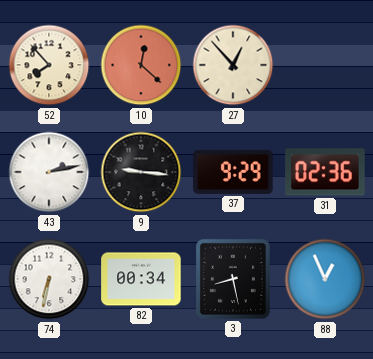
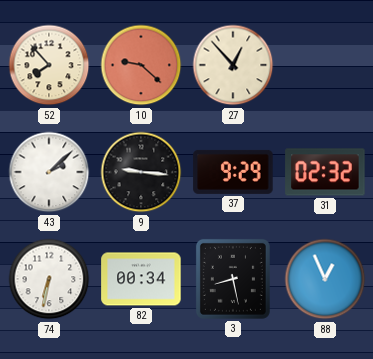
10: 12:22 -> 9:22
43: 2:13 -> 2:08
31: 02:36 -> 02:32
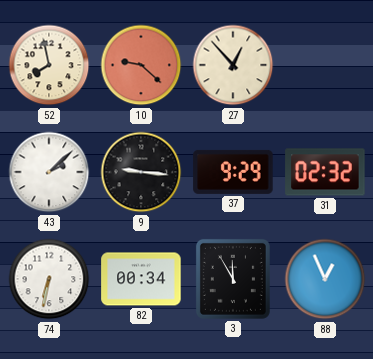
52: 7:53 -> 7:58
3: 8:28 -> 11:55
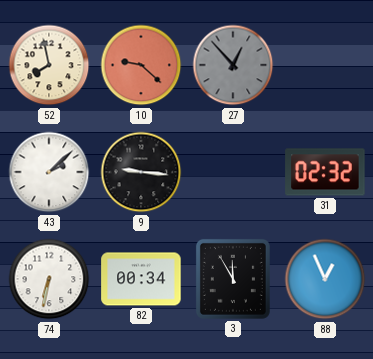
27 dial: cream -> grey
37: 9:29 -> none
